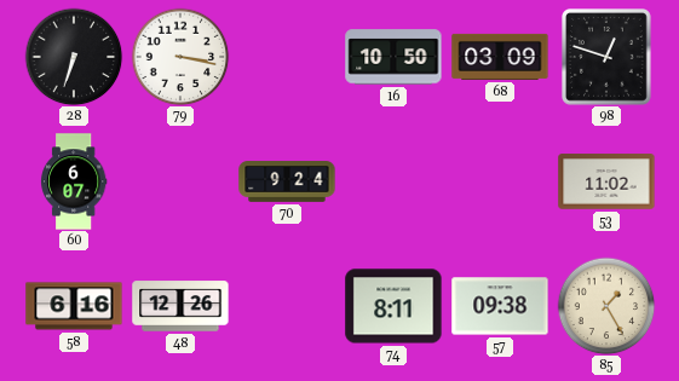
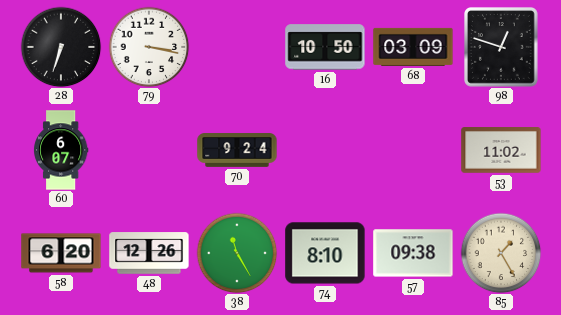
58: 6:16 -> 6:20
38: none -> 11:25
74: 8:11 -> 8:10
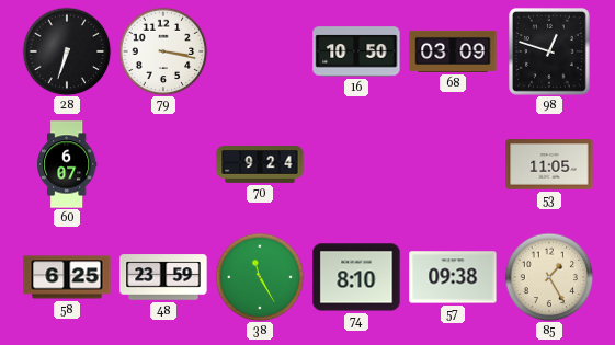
53: 11:02 -> 11:05
58: 6:20 -> 6:25
48: 12:26 -> 23:59
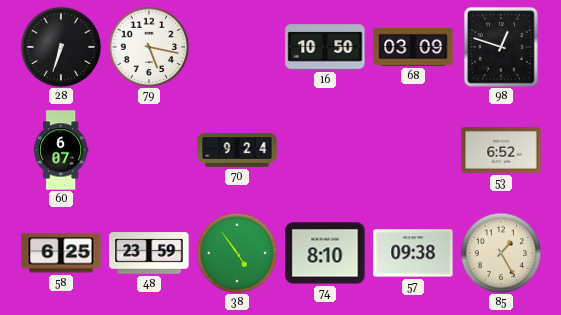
79: 3:17 -> 5:17
53: 11:05 -> 6:52
38: 11:25 -> 4:54
